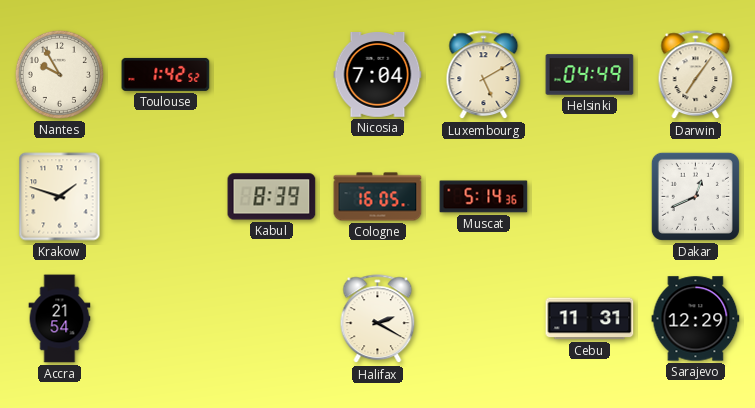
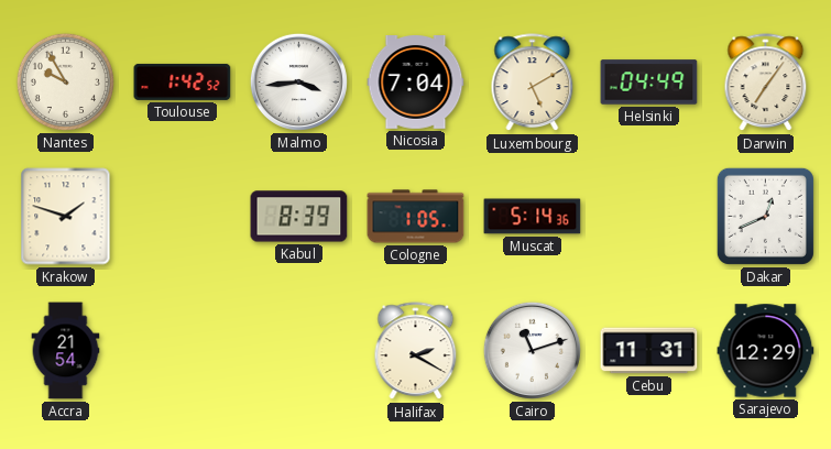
Malmo: none -> 3:44
Cologne: 16:05 -> 1:05
Cairo: none -> 11:12
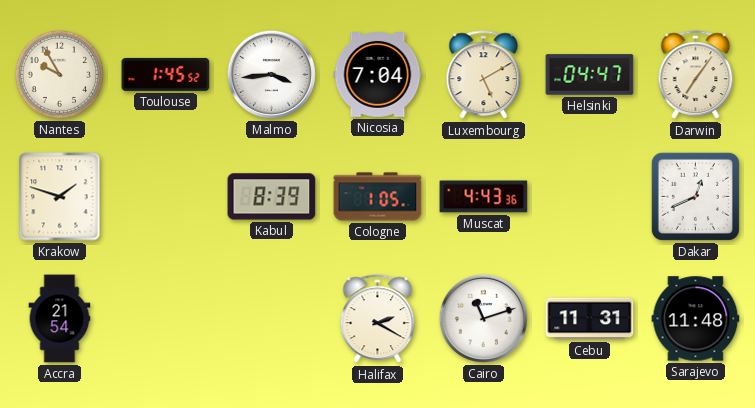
Toulouse: 1:42 -> 1:45
Helsinki: 04:49 -> 04:47
Muscat: 5:14 -> 4:43
Sarajevo: 12:29 -> 11:48
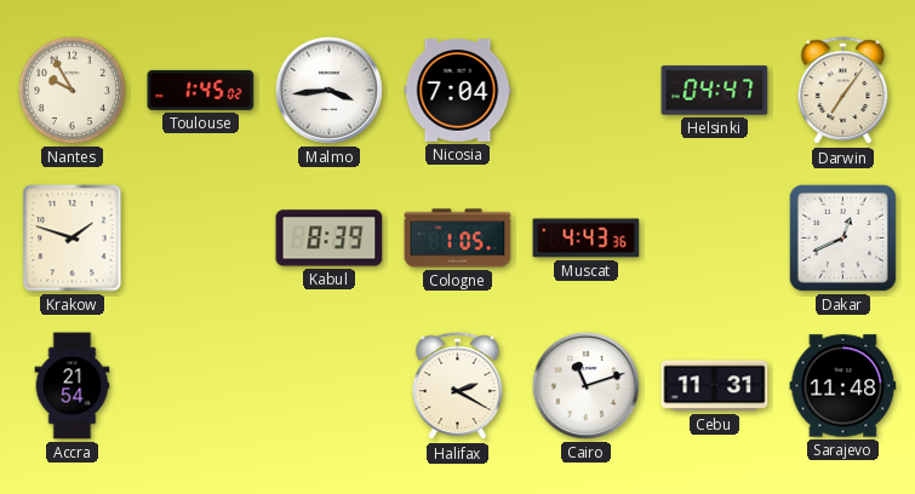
Toulouse: 1:45:52 -> 1:45:02
Luxembourg: 5:10 -> none
